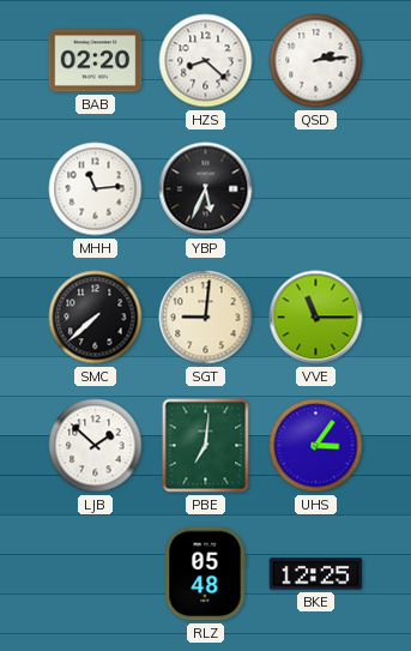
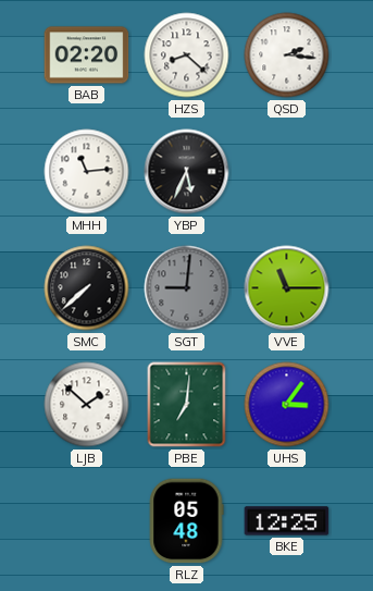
QSD: 2:14 -> 2:16
SGT dial: cream -> grey
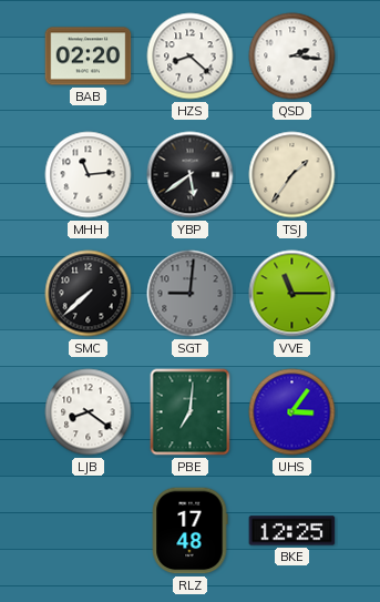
YBP: 5:34 -> 5:39
TSJ: none -> 1:36
LJB: 1:52 -> 8:21
RLZ: 05:48 -> 17:48
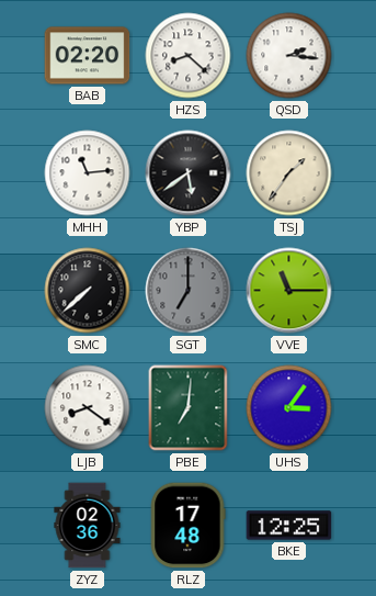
SGT: 9:01 -> 7:00
ZYZ: none -> 02:36
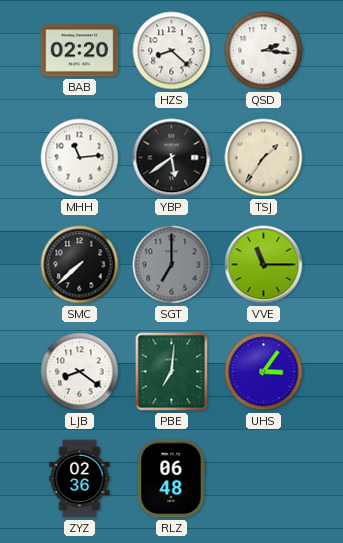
RLZ: 17:48 -> 06:48
BKE: 12:25 -> none
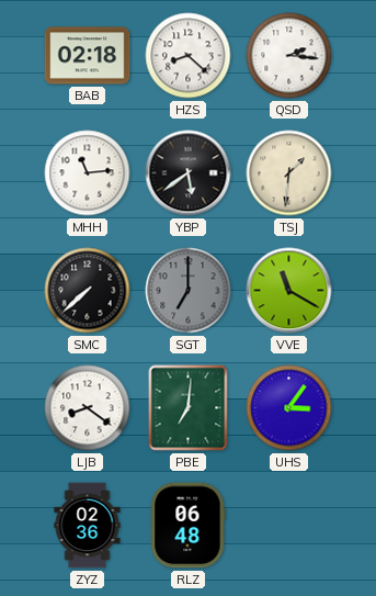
BAB: 02:20 -> 02:18
TSJ: 1:36 -> 1:31
VVE: 11:15 -> 11:20
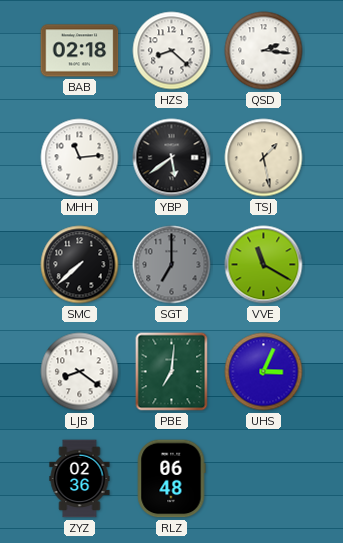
TSJ: 1:31 -> 1:28
UHS: 3:06 -> 3:04
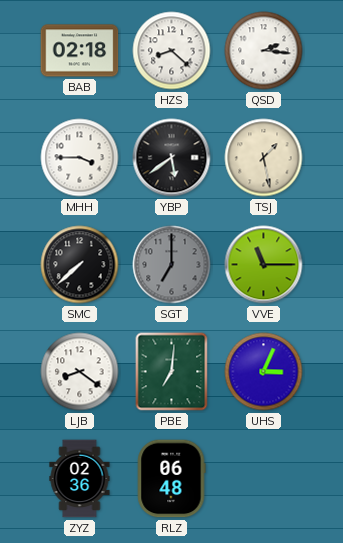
MHH: 11:14 -> 3:45
VVE: 11:20 -> 11:15
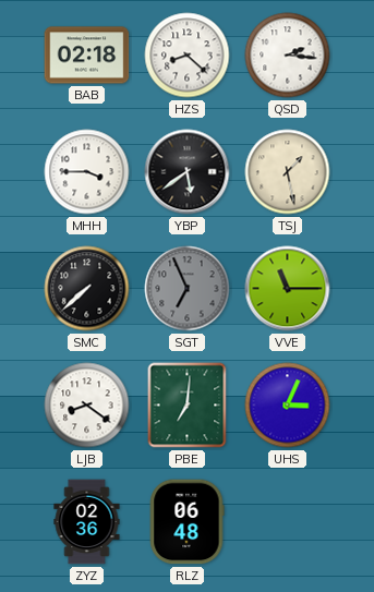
SGT: 7:00 -> 6:56
